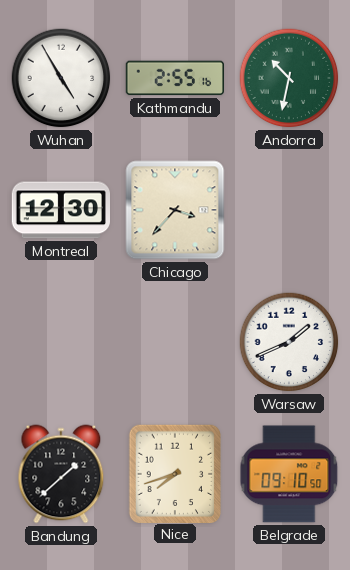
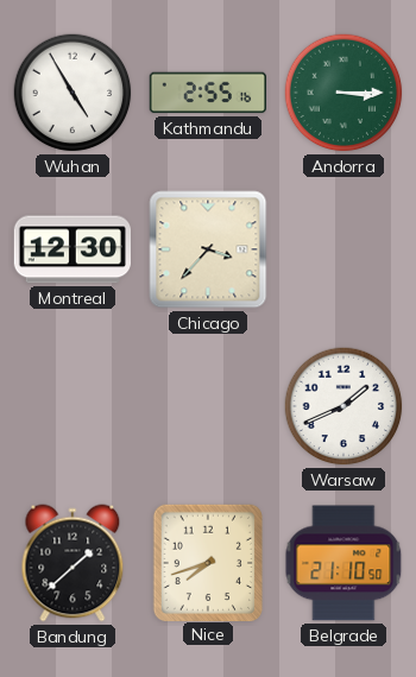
Andorra: 10:32 -> 3:15
Belgrade: 09:10 -> 21:10
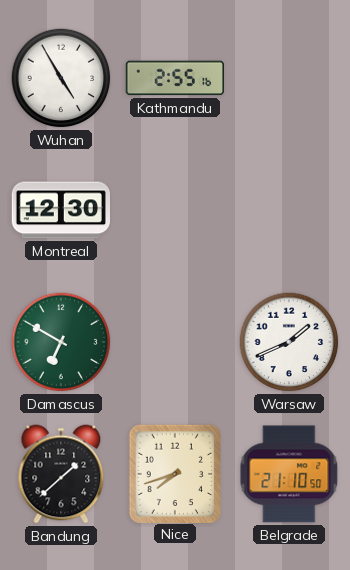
Andorra: 3:15 -> none
Chicago: 3:37 -> none
Damascus: none -> 6:50
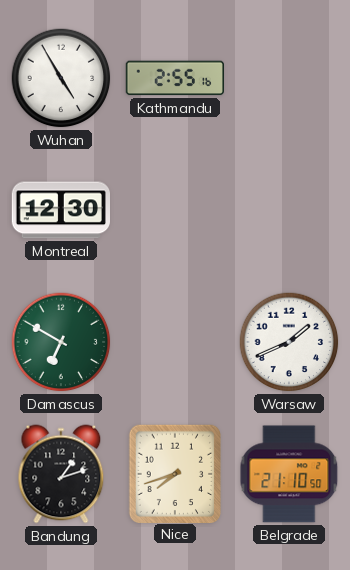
Bandung: 1:38 -> 1:12
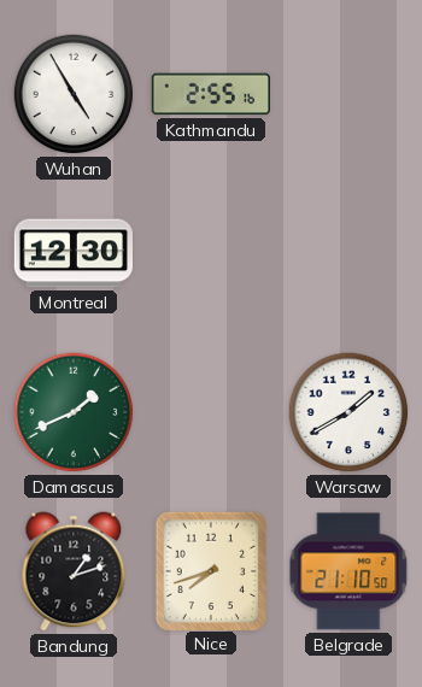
Damascus: 6:50 -> 1:41
Warsaw: 1:41 -> 1:40
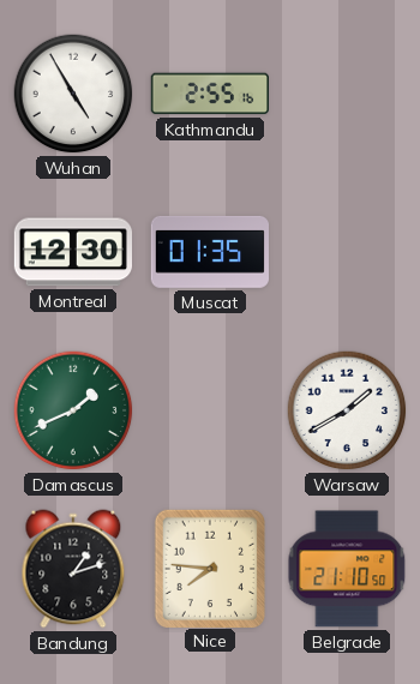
Muscat: none -> 01:35
Nice: 7:42 -> 7:46
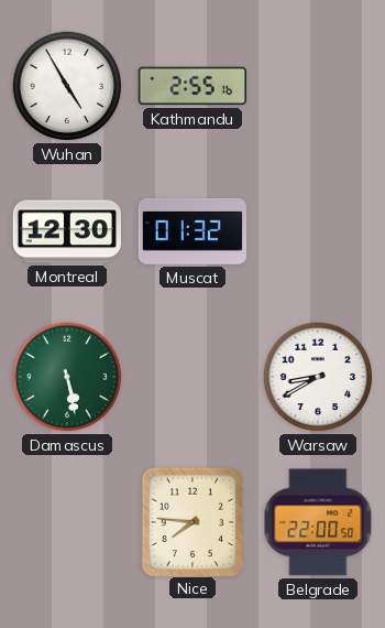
Muscat: 01:35 -> 01:32
Damascus: 1:41 -> 5:28
Warsaw: 1:40 -> 8:40
Bandung: 1:12 -> none
Belgrade: 21:10 -> 22:00
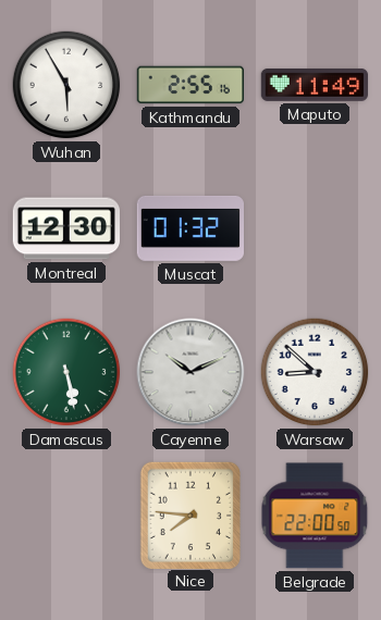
Wuhan: 4:55 -> 5:55
Maputo: none -> 11:49
Cayenne: none -> 10:11
Warsaw: 8:40 -> 8:52
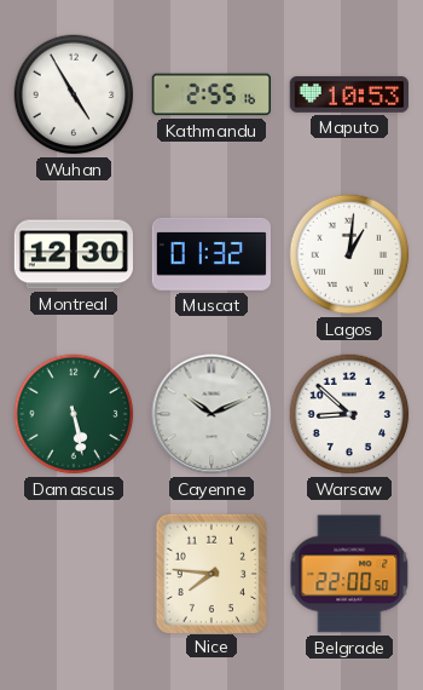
Wuhan: 5:55 -> 4:55
Maputo: 11:49 -> 10:53
Lagos: none -> 1:01
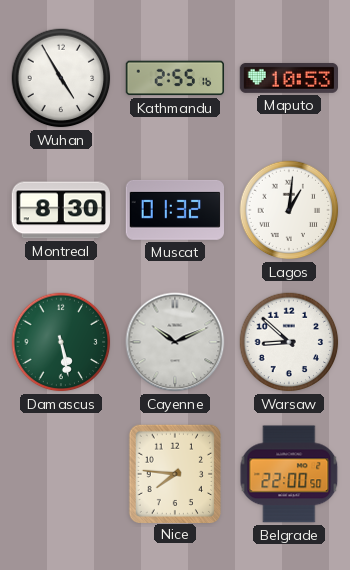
Montreal: 12:30 -> 8:30
